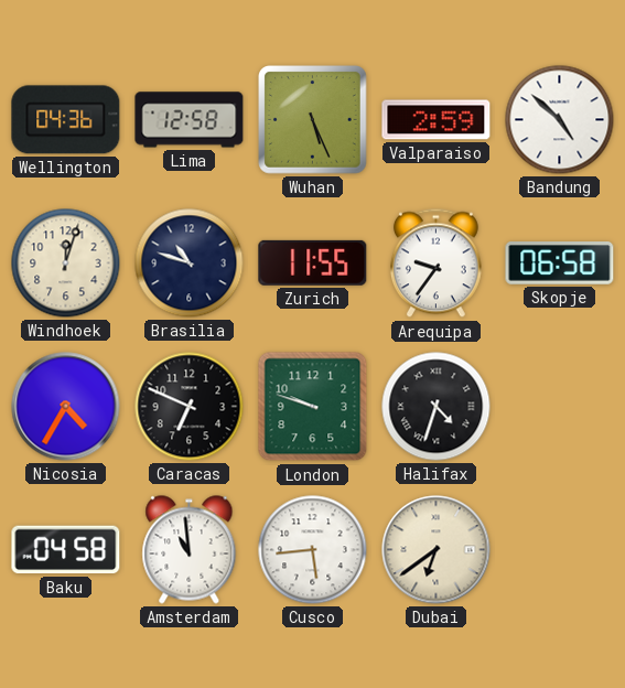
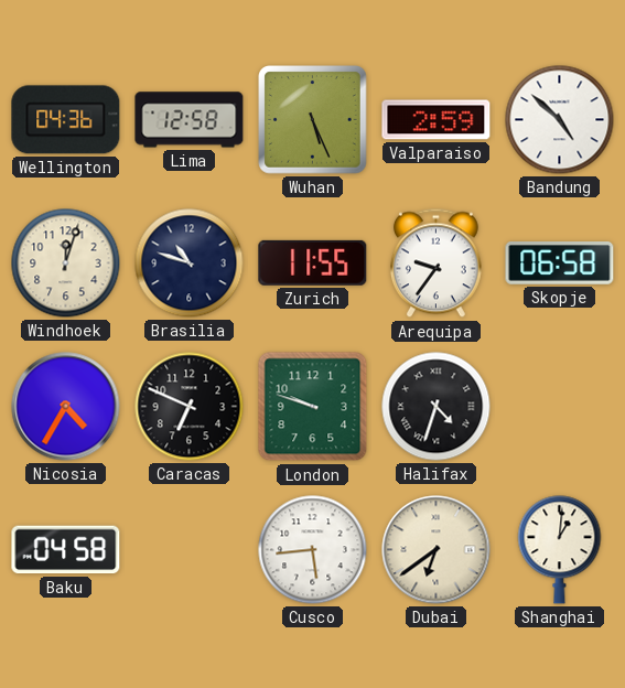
Amsterdam: 10:59 -> none
Shanghai: none -> 1:01
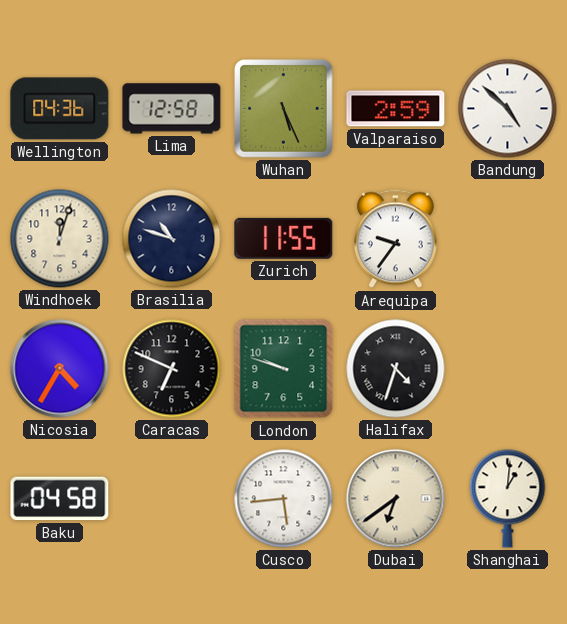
Skopje: 06:58 -> none
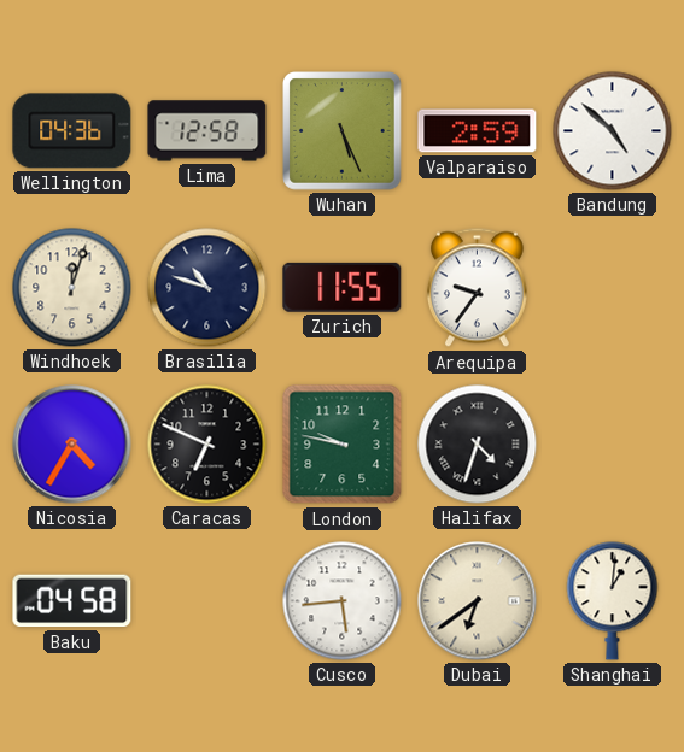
London: 9:48 -> 9:47
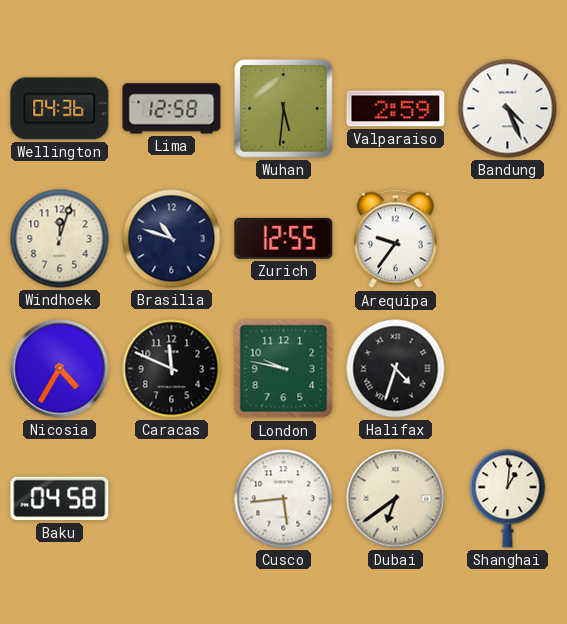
Wuhan: 5:26 -> 5:31
Bandung: 4:52 -> 4:26
Zurich: 11:55 -> 12:55
Caracas: 6:49 -> 11:49
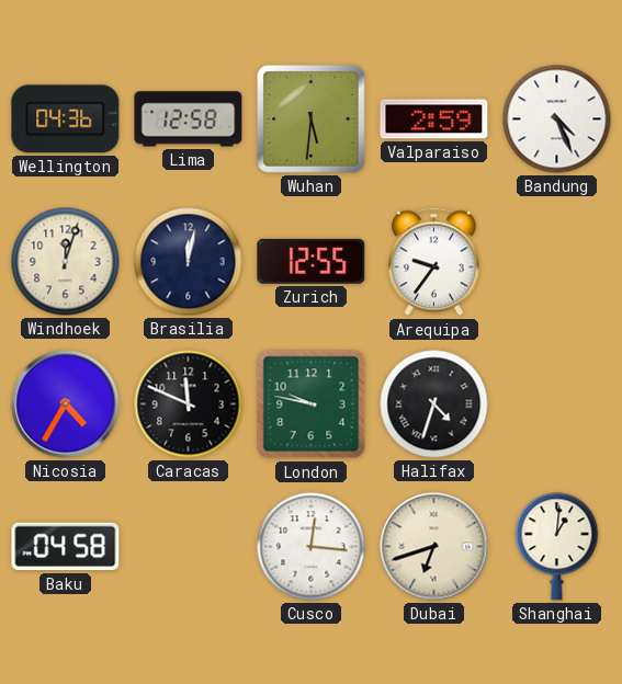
Brasilia: 10:48 -> 12:02
Cusco: 5:44 -> 12:16
Dubai: 6:39 -> 6:42
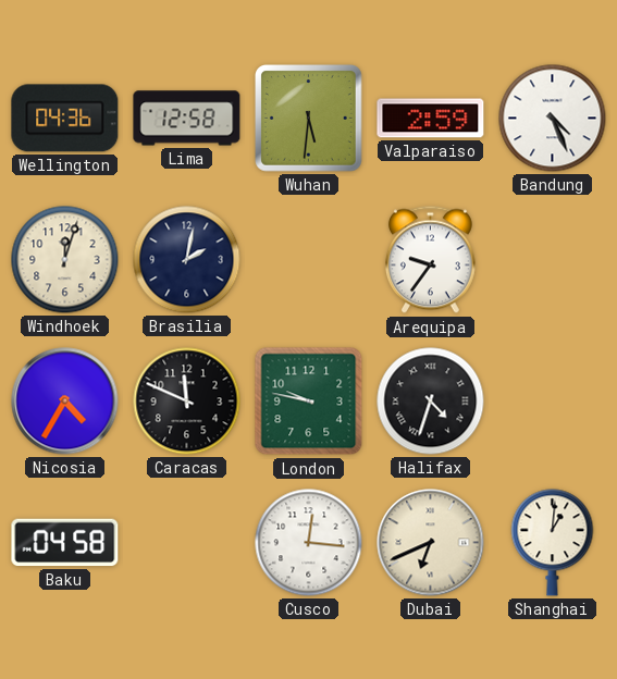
Brasilia: 12:02 -> 2:02
Zurich: 12:55 -> none
Dubai: 6:42 -> 6:41
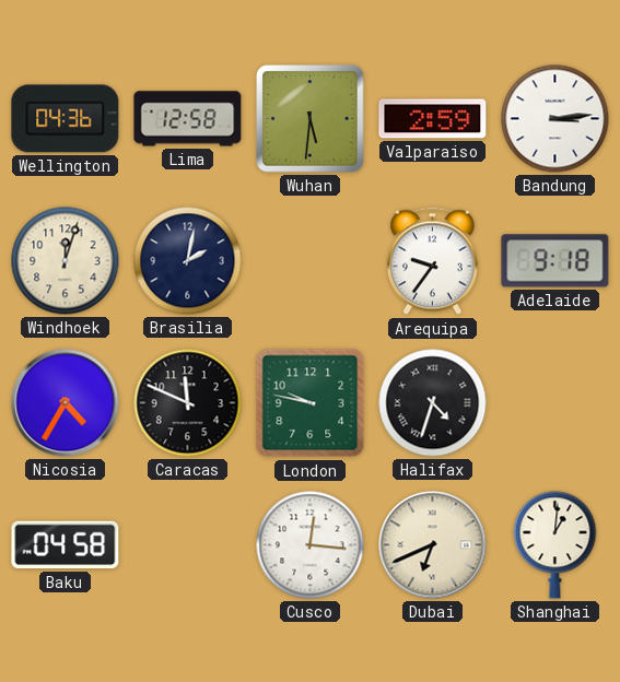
Bandung: 4:26 -> 3:14
Adelaide: none -> 9:18
